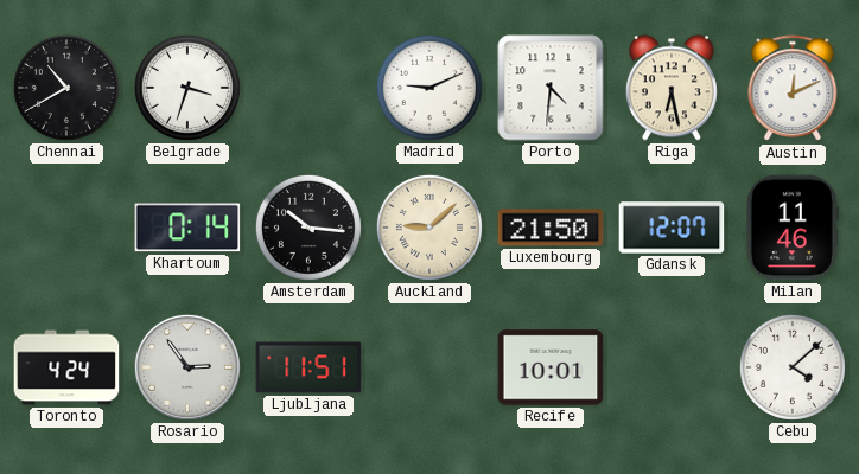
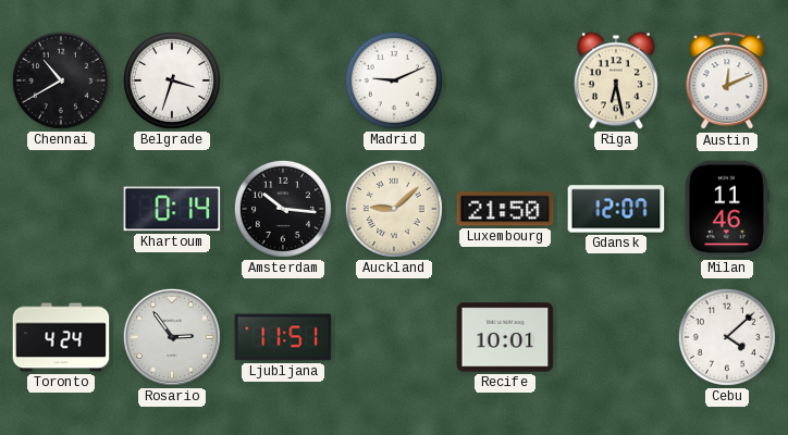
Porto: 4:31 -> none
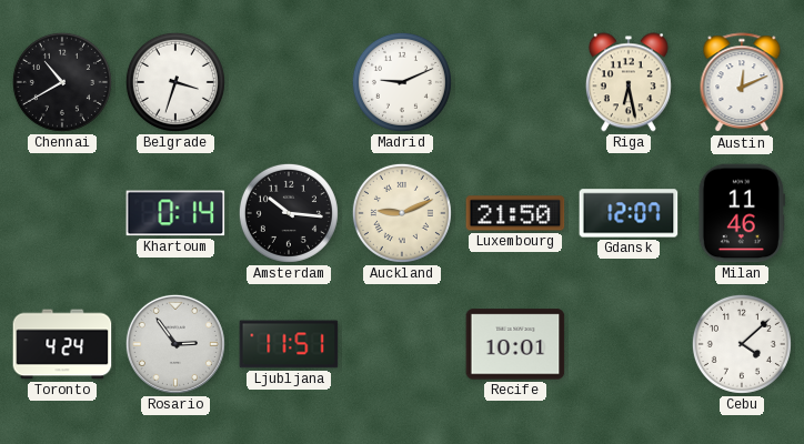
Auckland: 9:08 -> 9:11
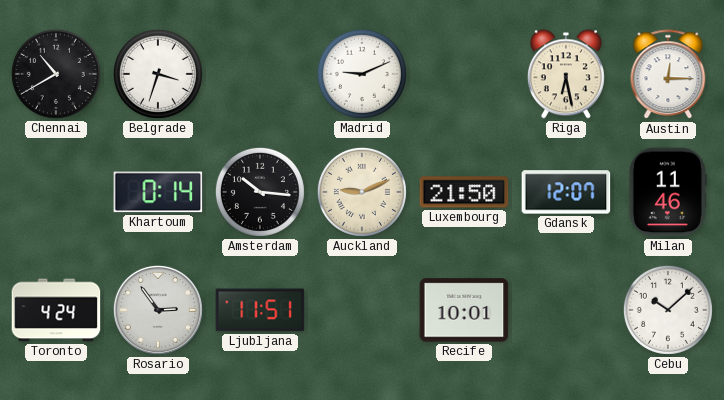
Austin: 12:11 -> 12:15
Cebu: 4:08 -> 10:08
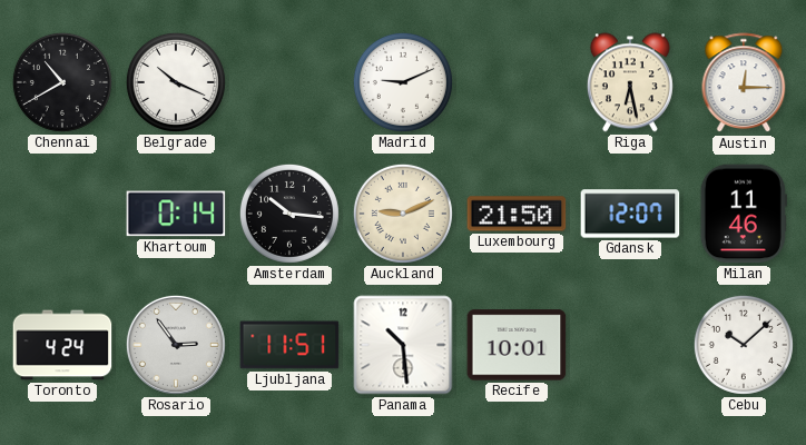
Belgrade: 3:33 -> 10:19
Panama: none -> 10:29
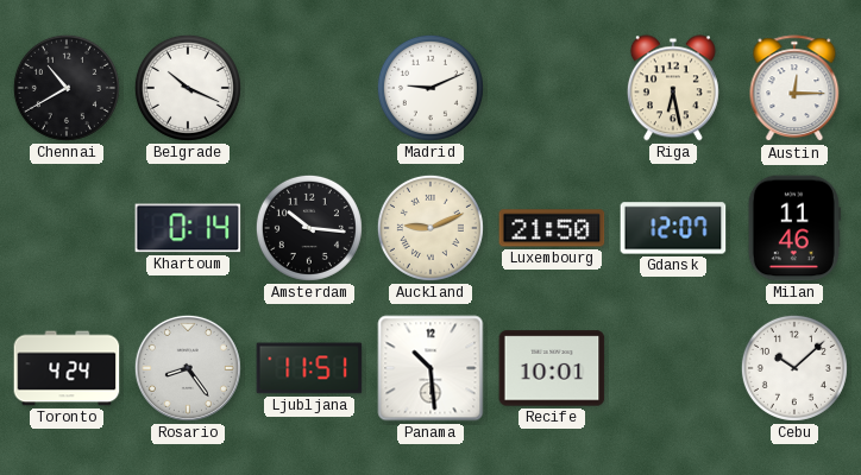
Rosario: 2:54 -> 8:24
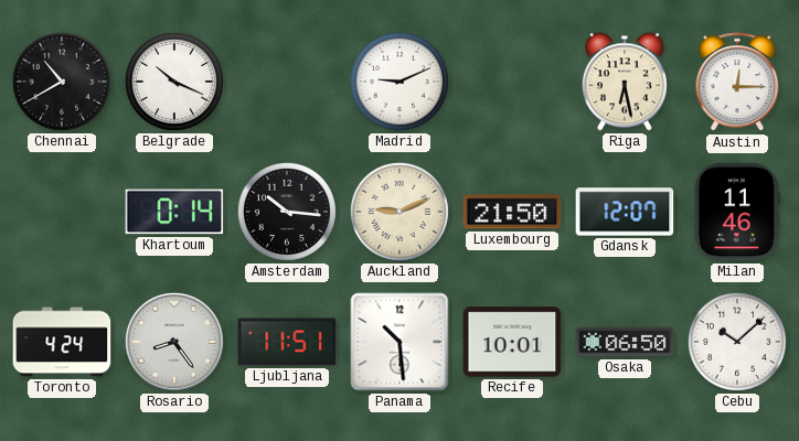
Osaka: none -> 06:50
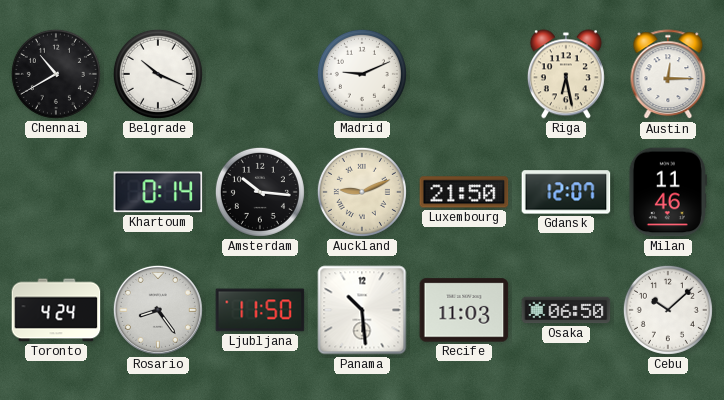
Ljubljana: 11:51 -> 11:50
Recife: 10:01 -> 11:03
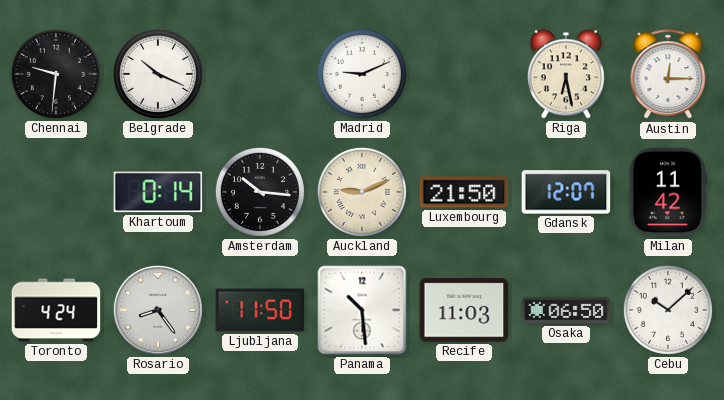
Chennai: 10:40 -> 9:31
Milan: 11:46 -> 11:42
